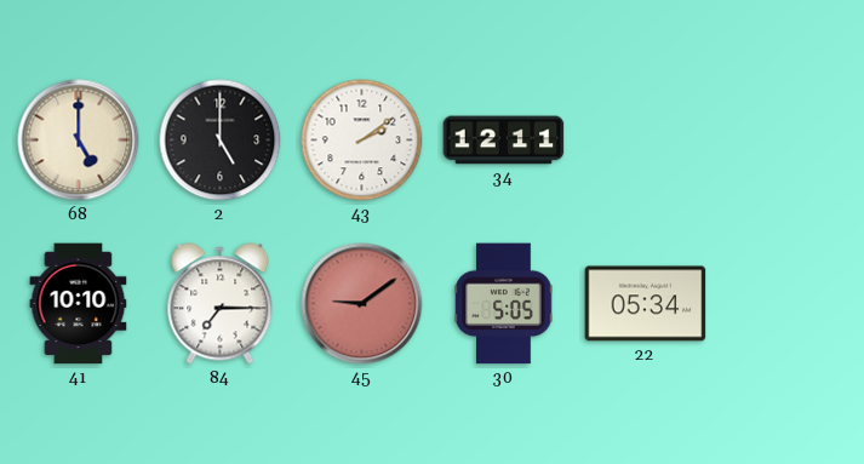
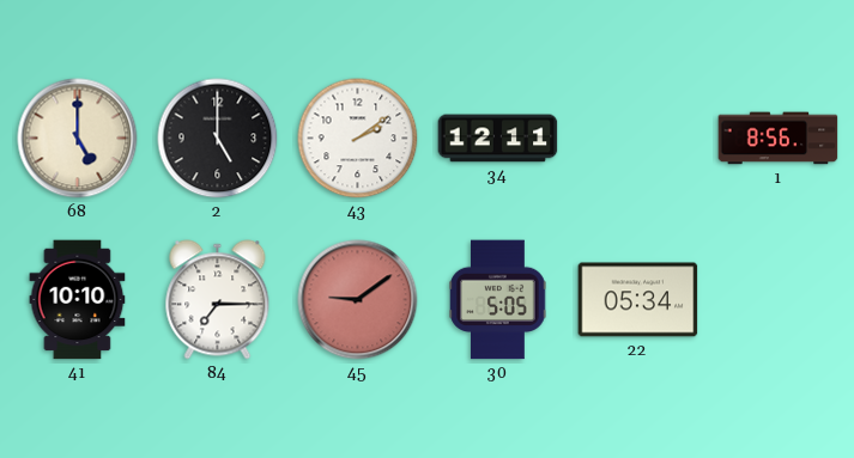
1: none -> 8:56
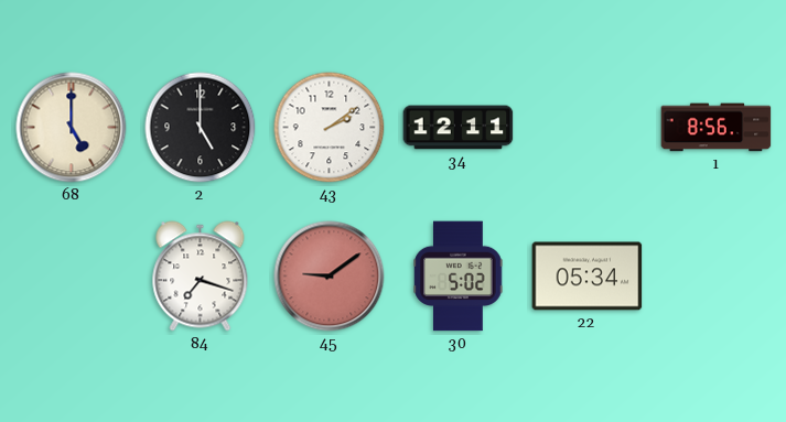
41: 10:10 -> none
84: 7:15 -> 7:18
30: 5:05 -> 5:02
